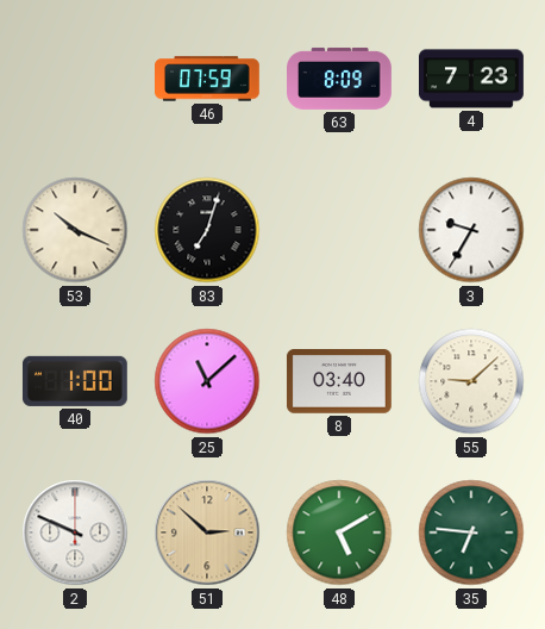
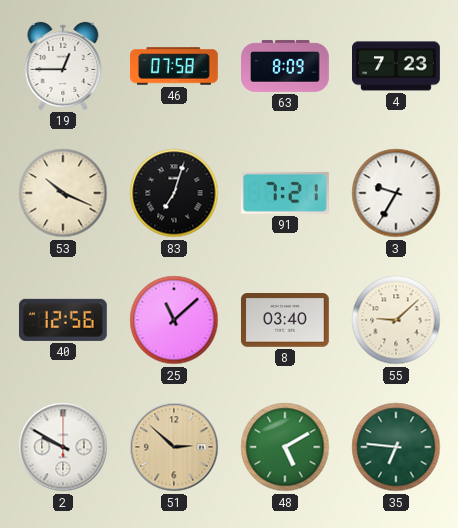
19: none -> 12:45
46: 07:59 -> 07:58
91: none -> 7:21
40: 1:00 -> 12:56
2: 9:49 -> 9:50
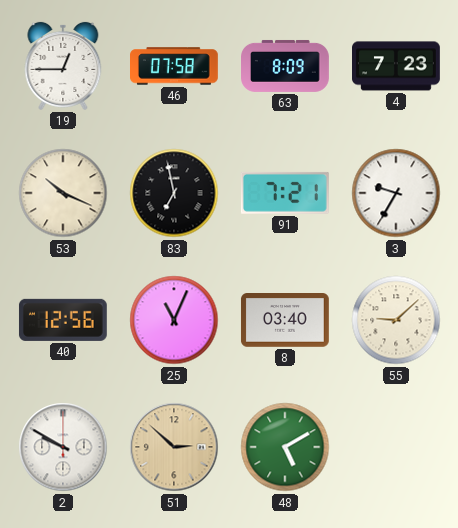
83: 7:03 -> 6:58
25: 11:08 -> 11:04
35: 6:46 -> none
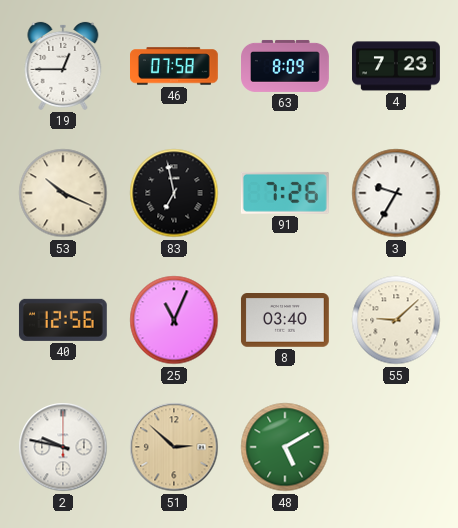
91: 7:21 -> 7:26
2: 9:50 -> 9:47
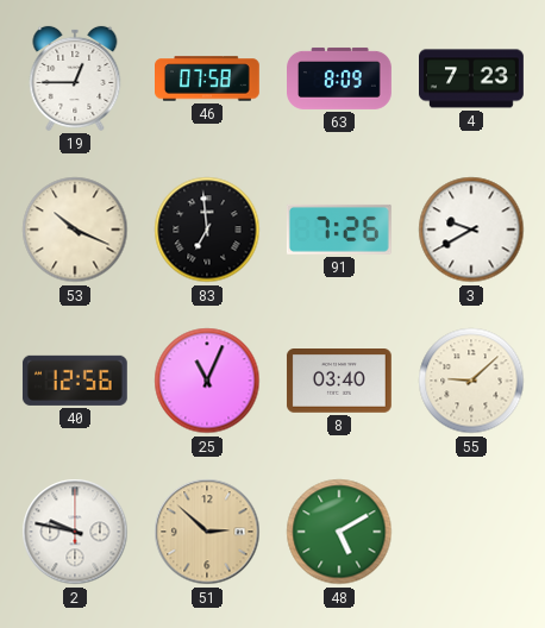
83: 6:58 -> 6:59
3: 9:35 -> 9:40
